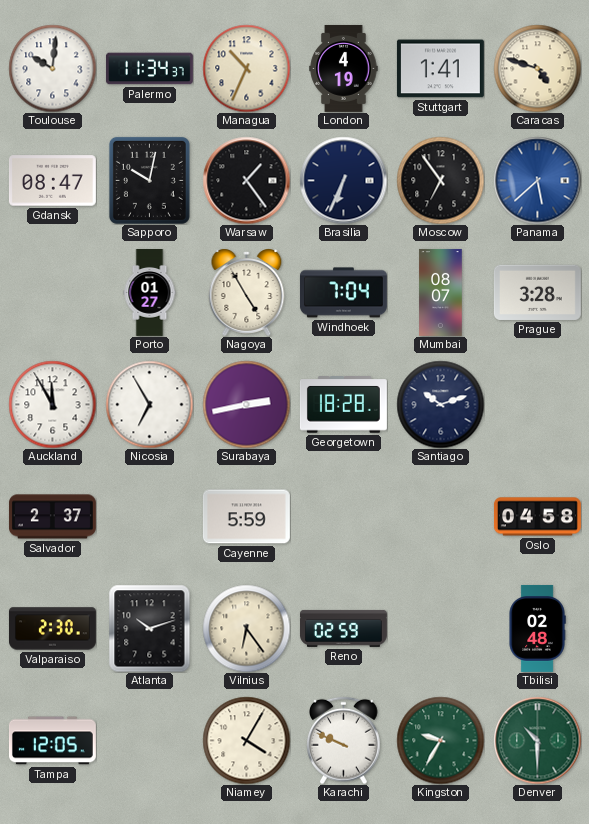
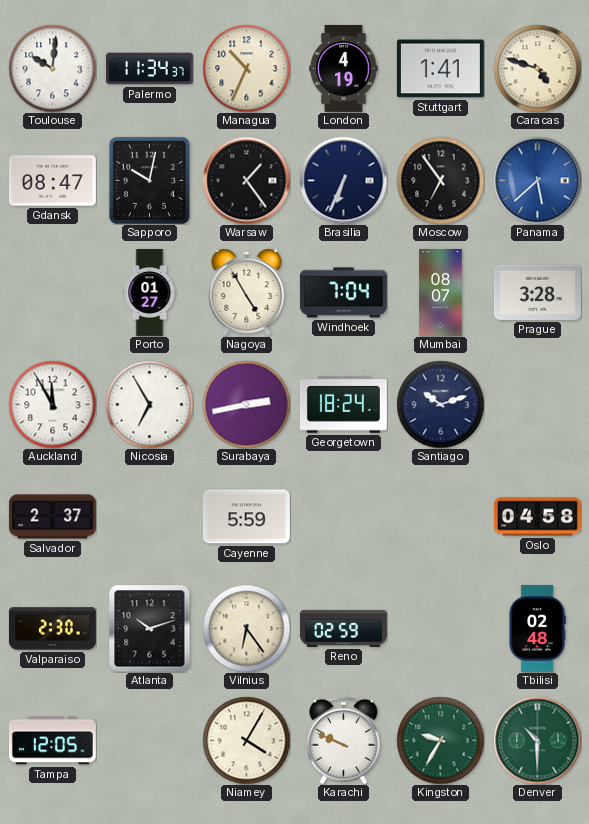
Georgetown: 18:28 -> 18:24
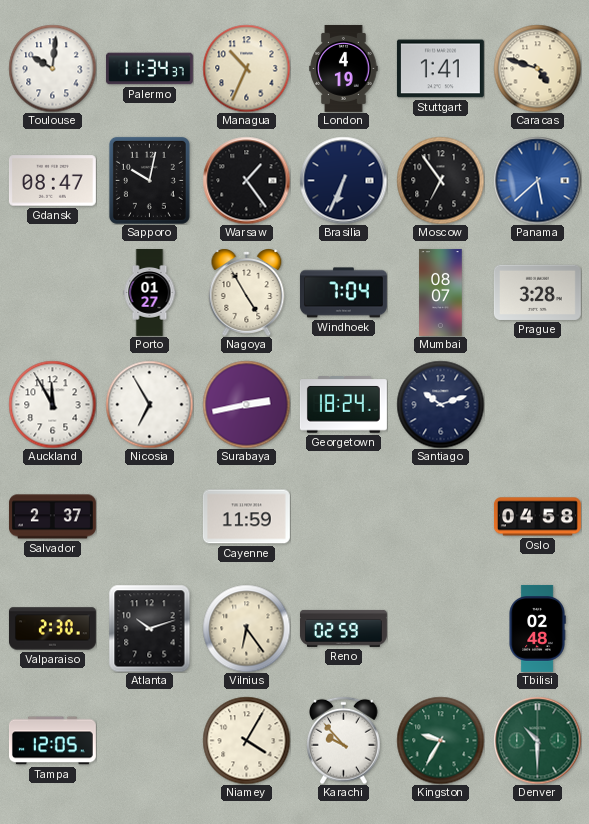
Cayenne: 5:59 -> 11:59
Karachi: 9:49 -> 9:53
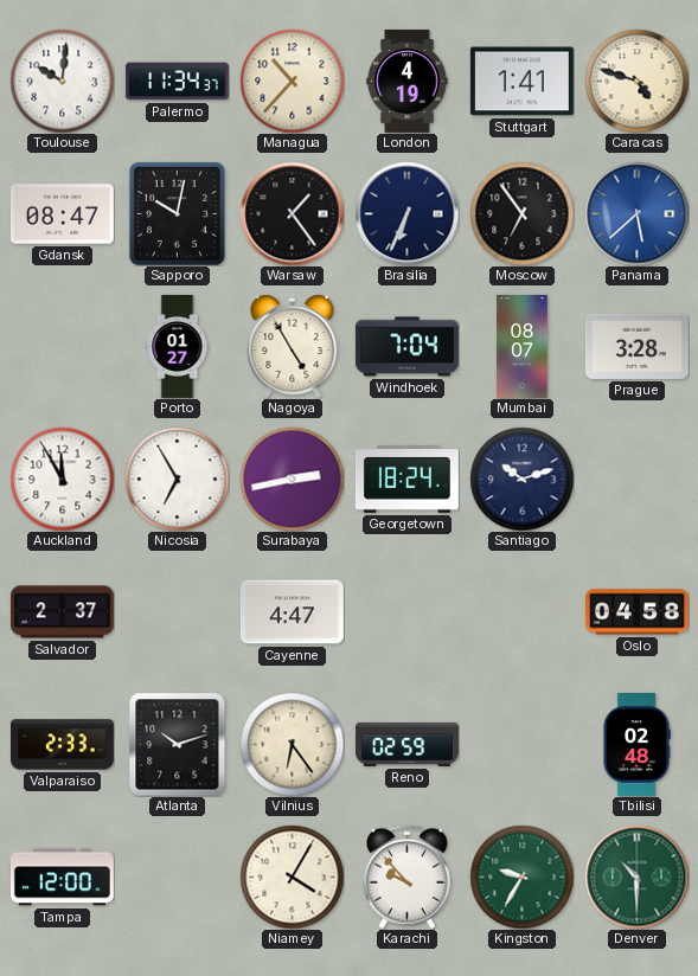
Managua: 10:34 -> 10:37
Cayenne: 11:59 -> 4:47
Valparaiso: 2:30 -> 2:33
Tampa: 12:05 -> 12:00
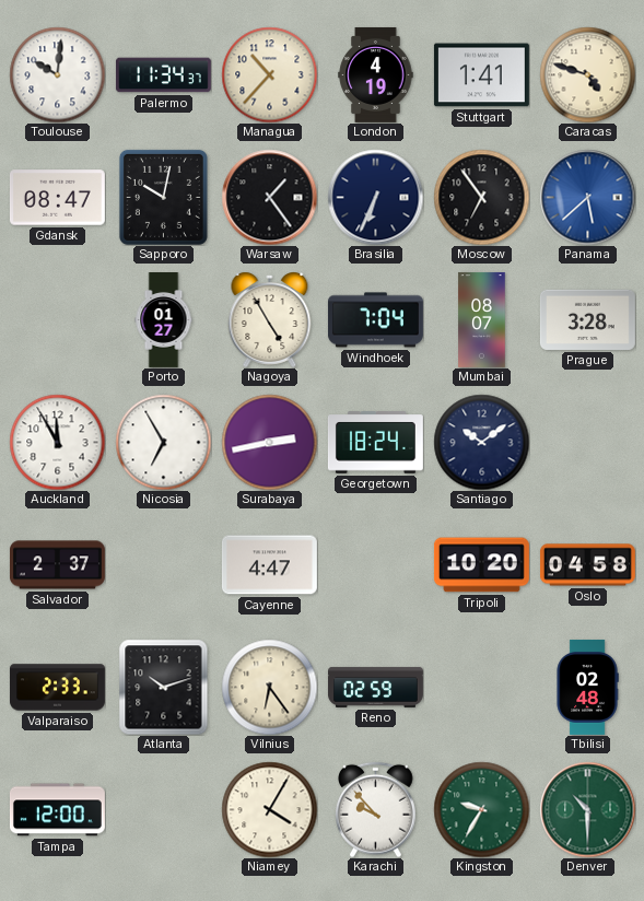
Santiago: 10:12 -> 10:09
Tripoli: none -> 10:20
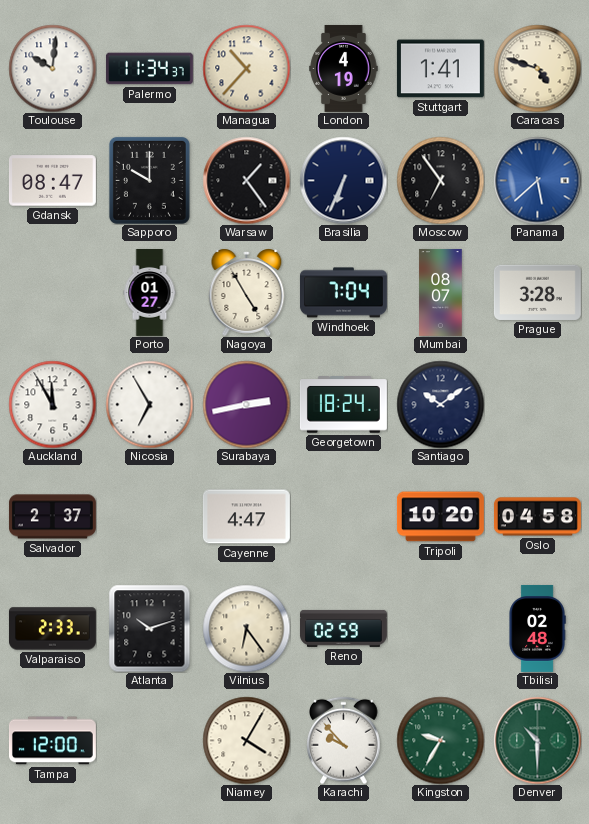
Sapporo: 10:02 -> 10:00
